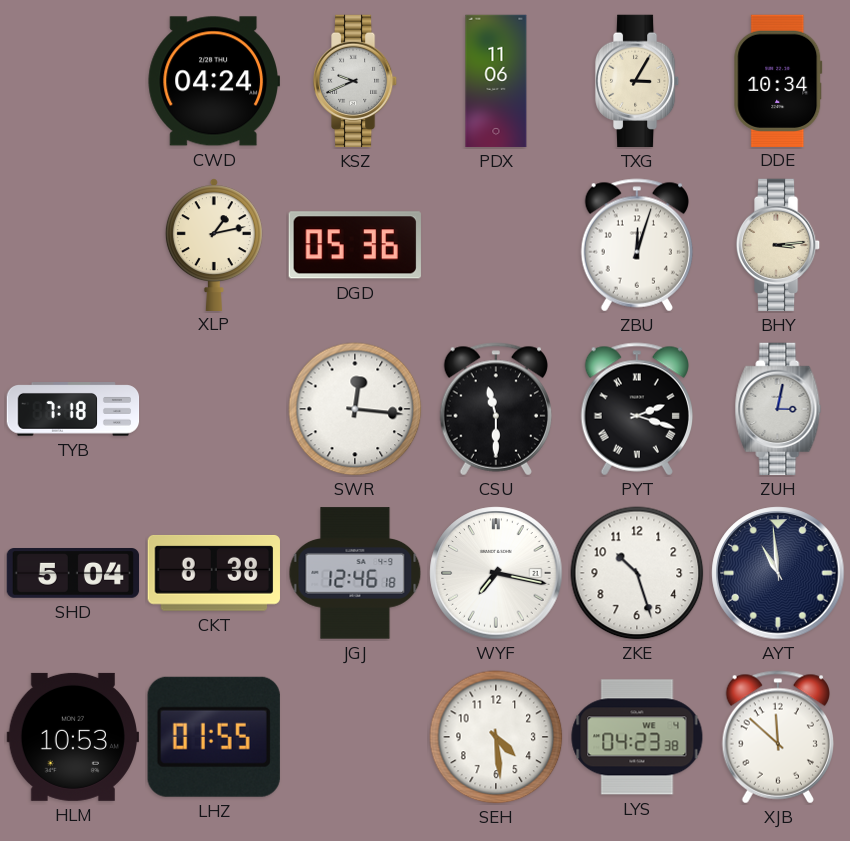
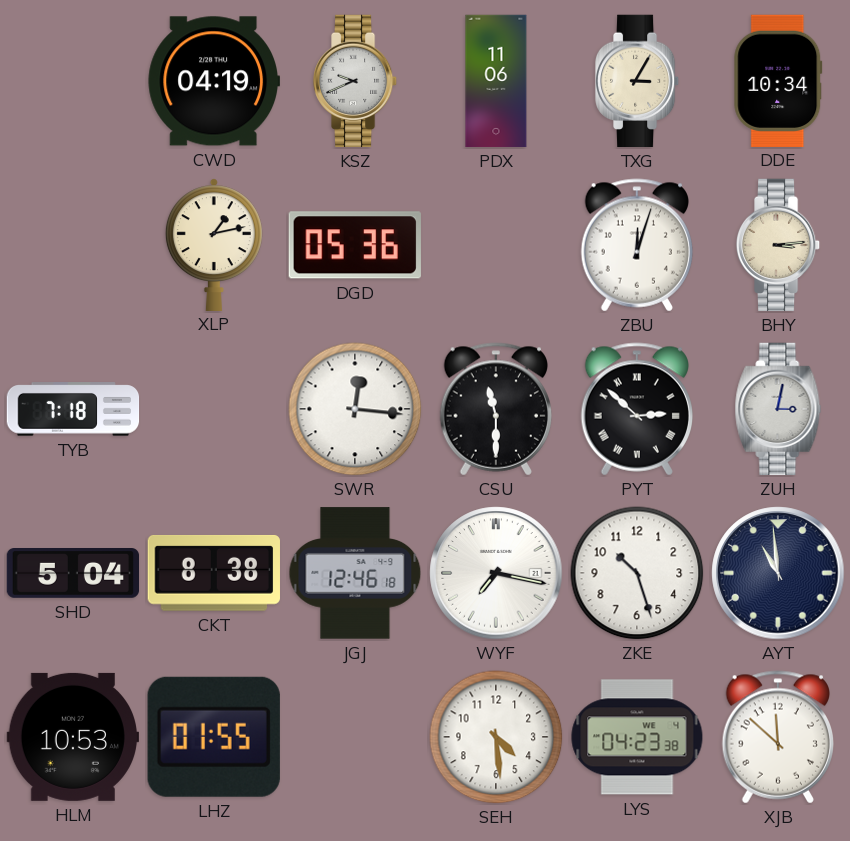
CWD: 04:24 -> 04:19
PYT: 2:18 -> 2:52
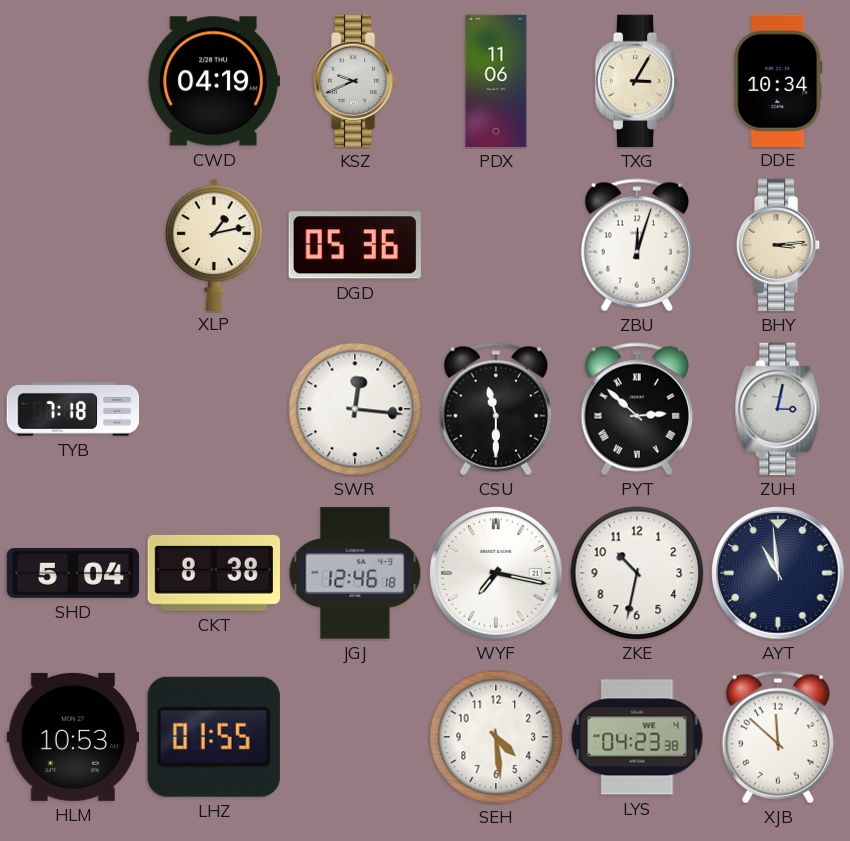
ZKE: 10:27 -> 10:32
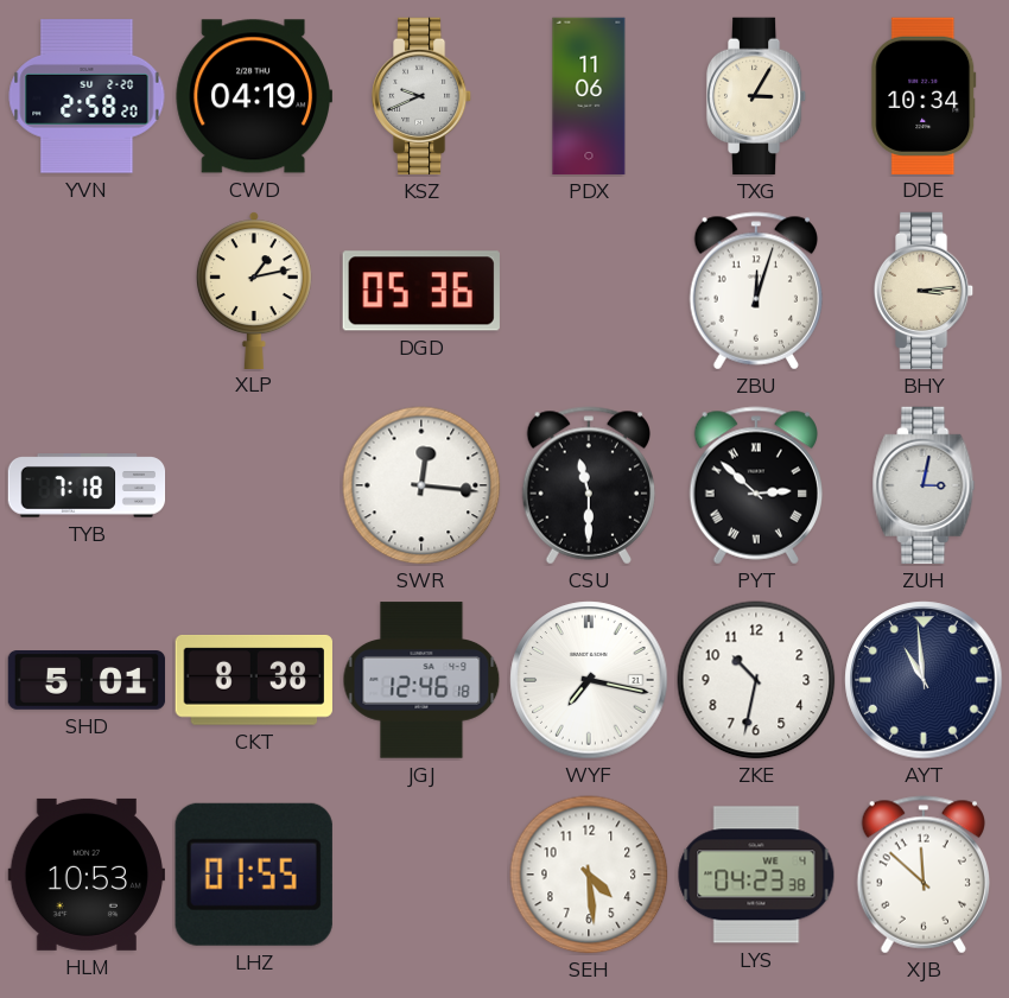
YVN: none -> 2:58
SHD: 5:04 -> 5:01
